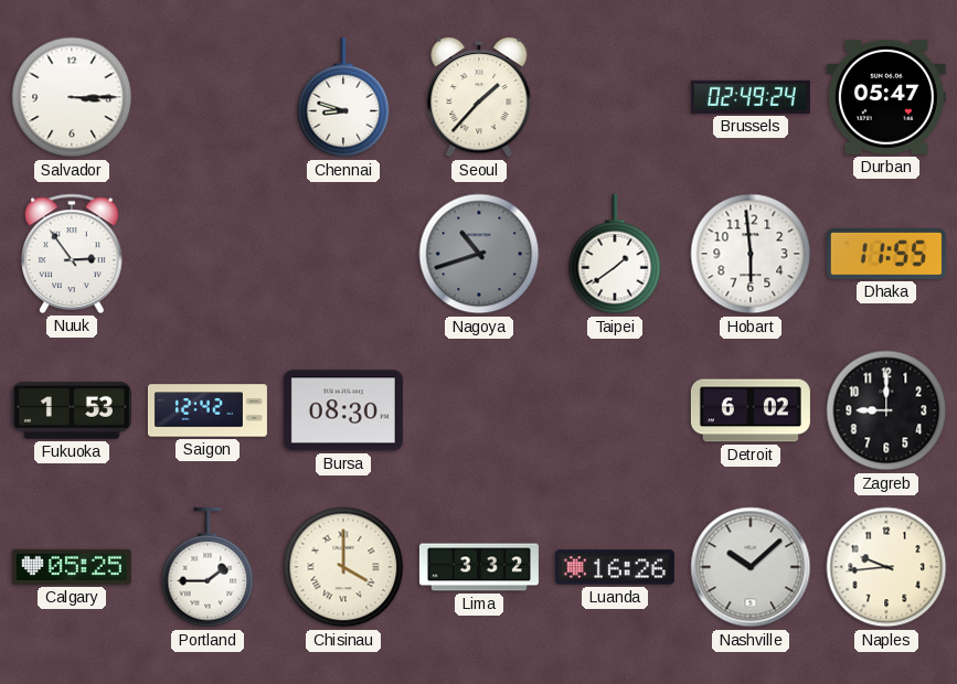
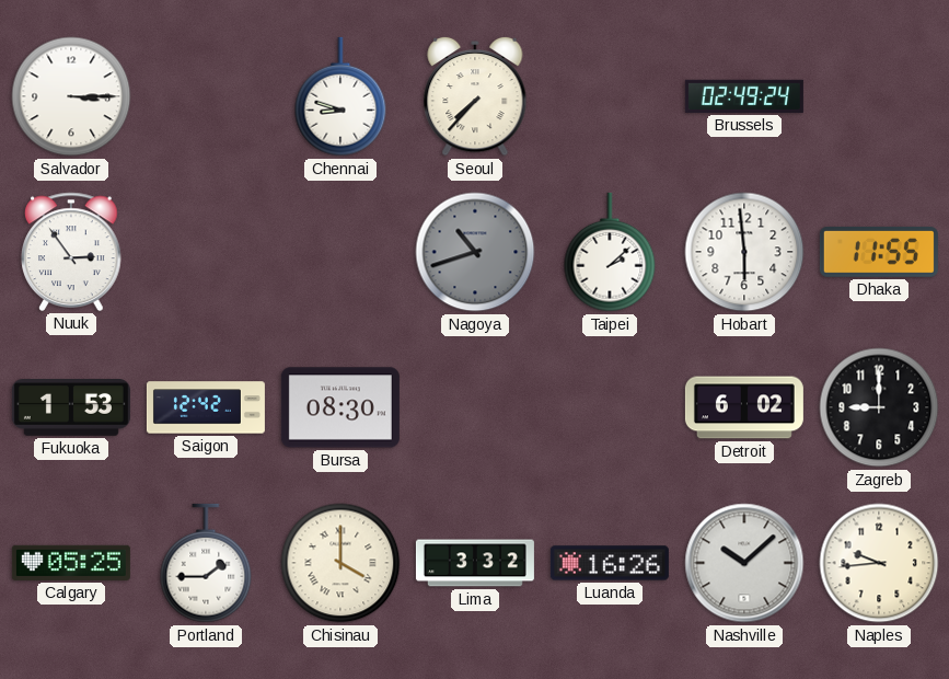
Seoul: 1:37 -> 7:37
Durban: 05:47 -> none
Taipei: 1:39 -> 2:08
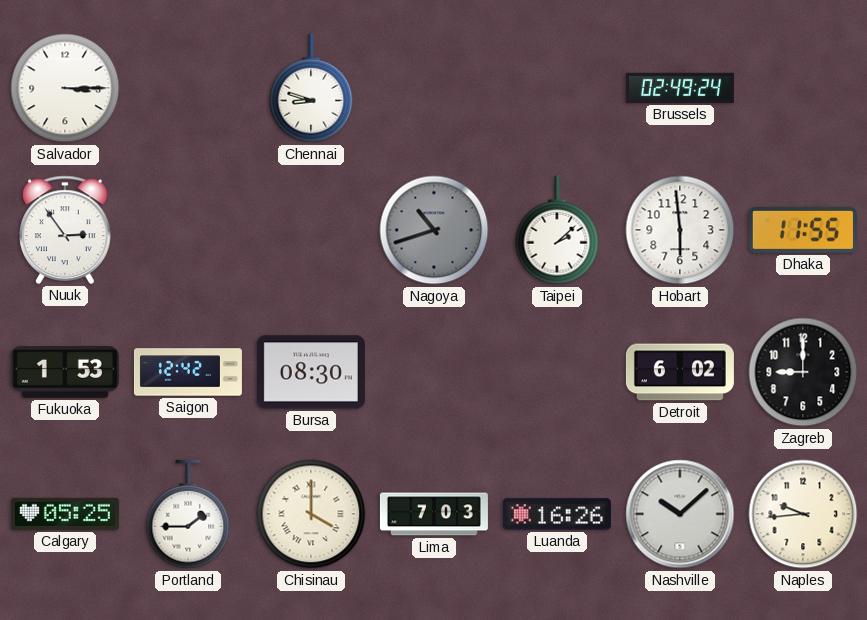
Seoul: 7:37 -> none
Lima: 3:32 -> 7:03
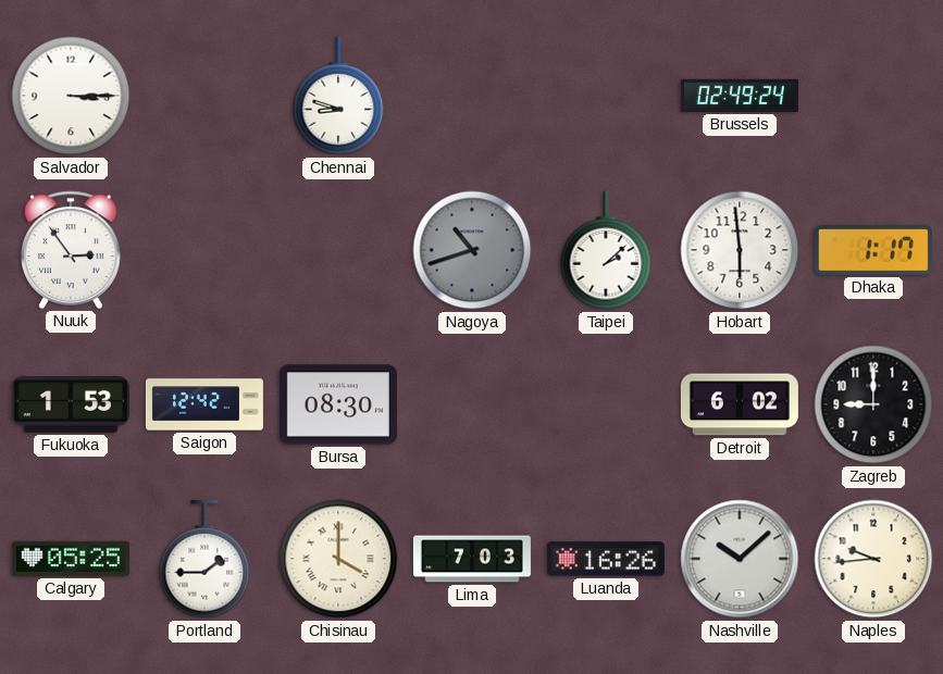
Dhaka: 11:55 -> 1:17
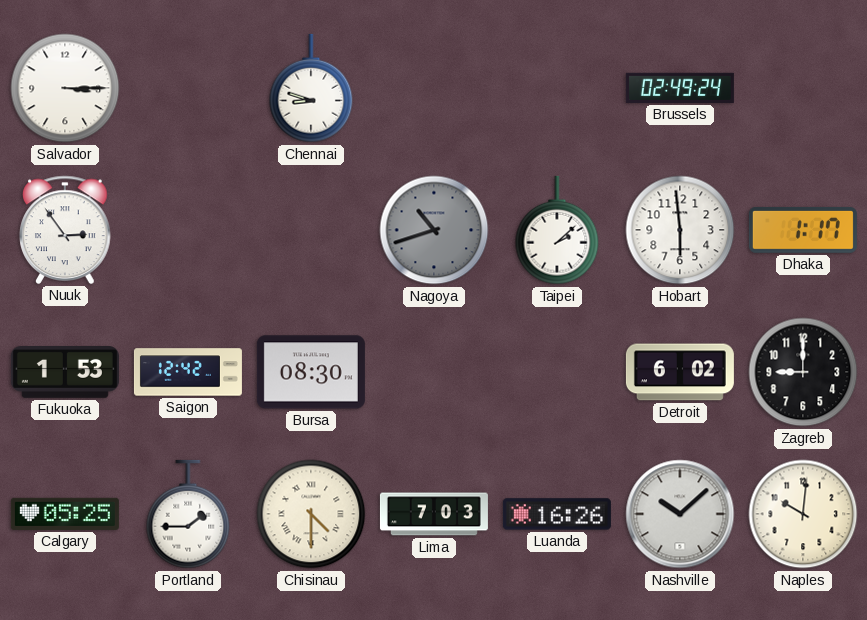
Chisinau: 4:00 -> 4:30
Naples: 9:44 -> 10:01
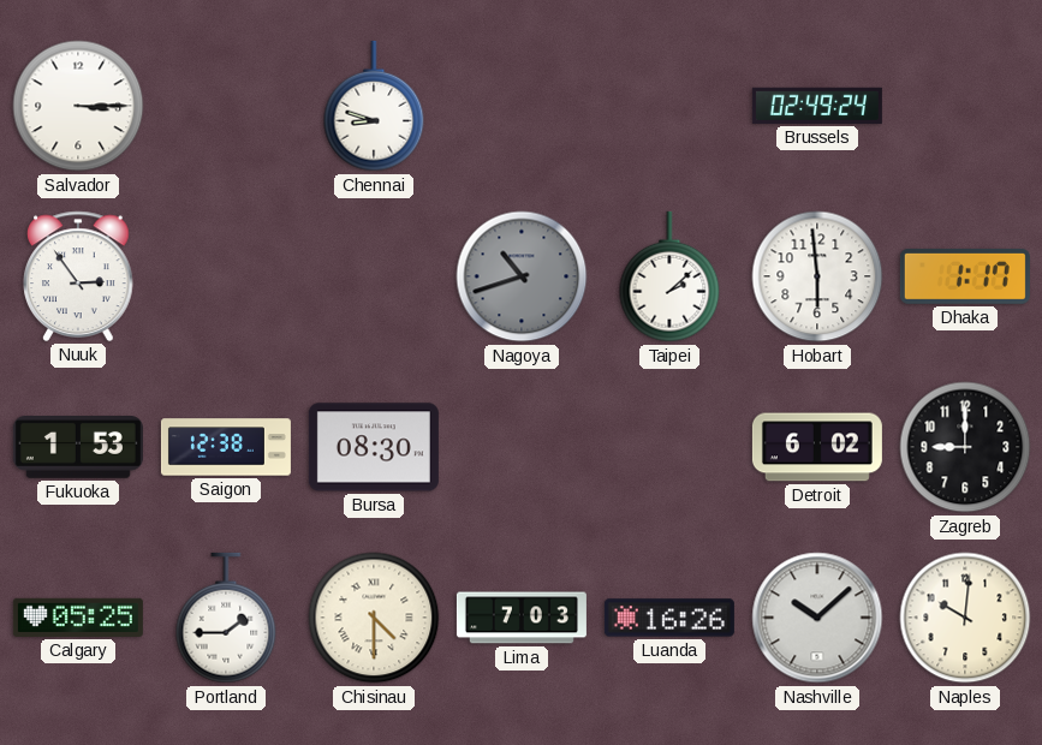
Saigon: 12:42 -> 12:38
